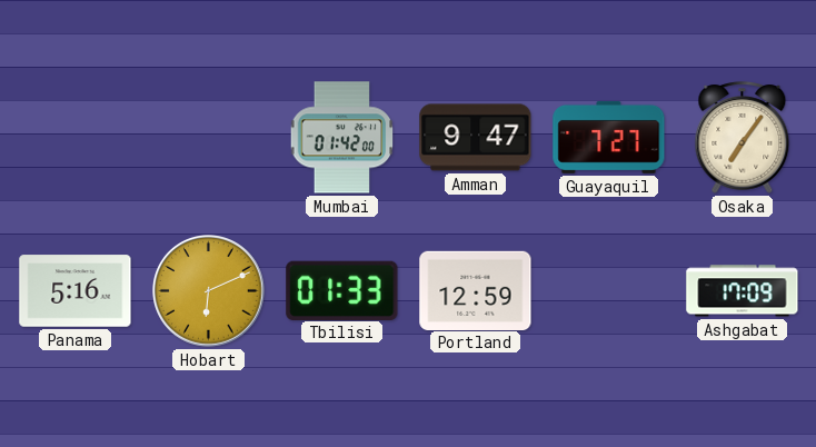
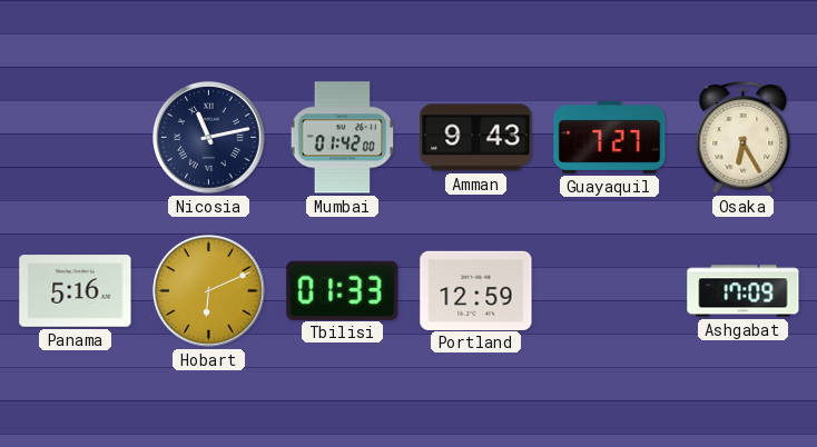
Nicosia: none -> 11:13
Amman: 9:47 -> 9:43
Osaka: 7:06 -> 6:25
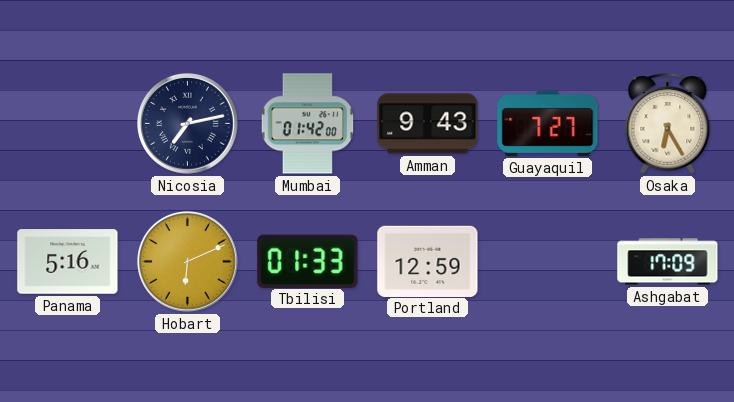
Nicosia: 11:13 -> 7:13
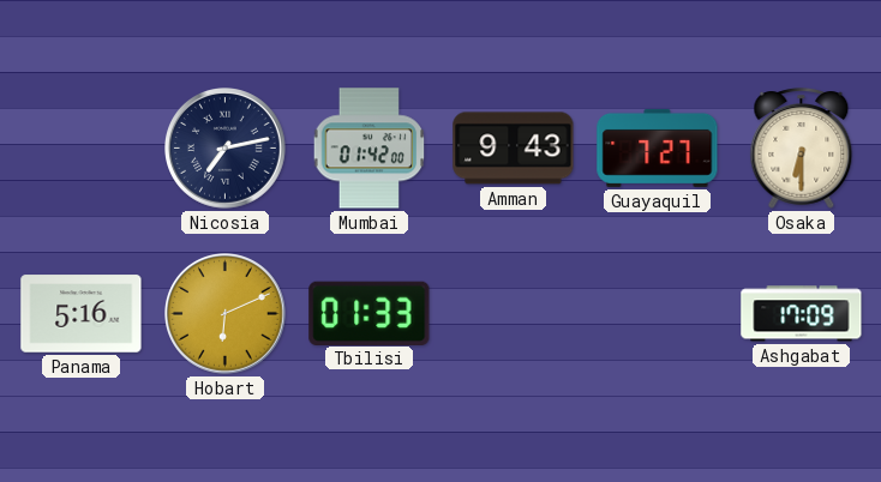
Osaka: 6:25 -> 6:30
Portland: 12:59 -> none
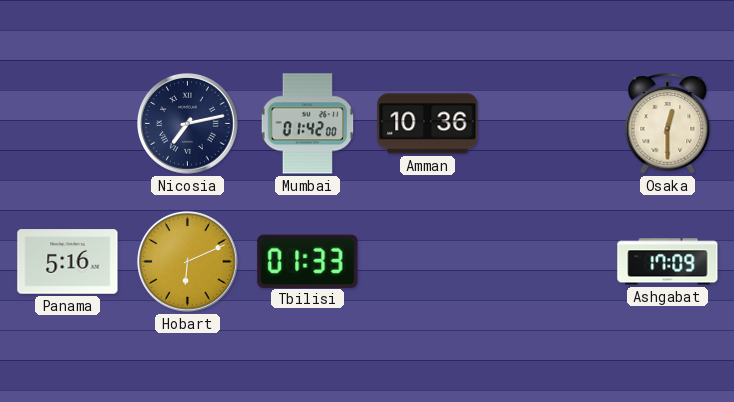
Amman: 9:43 -> 10:36
Guayaquil: 7:27 -> none
Osaka: 6:30 -> 12:30
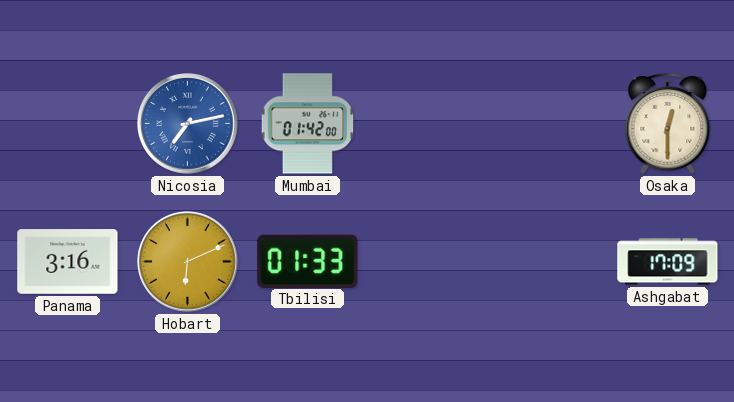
Nicosia dial: navy -> blue
Amman: 10:36 -> none
Panama: 5:16 -> 3:16
